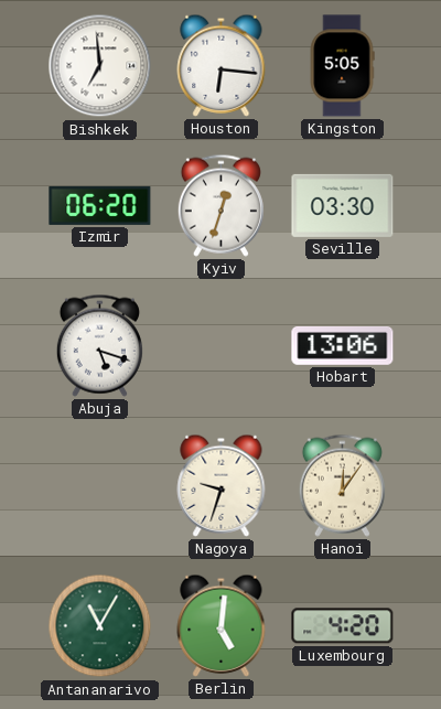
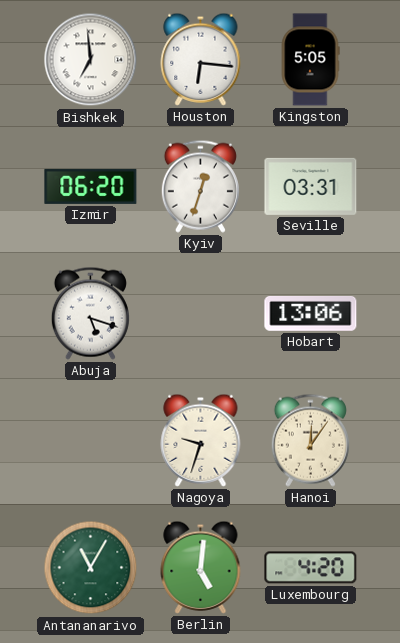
Seville: 03:30 -> 03:31
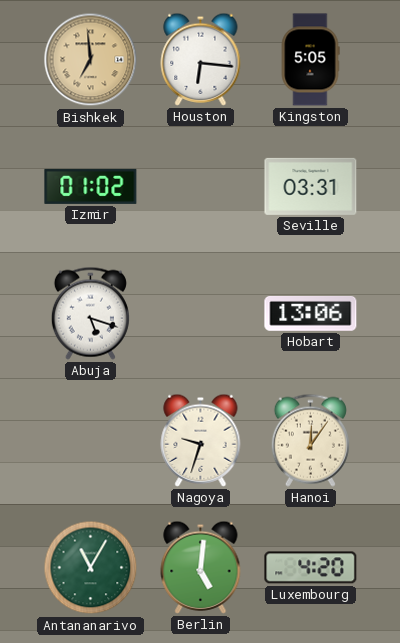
Bishkek dial: white -> champagne
Izmir: 06:20 -> 01:02
Kyiv: 12:33 -> none
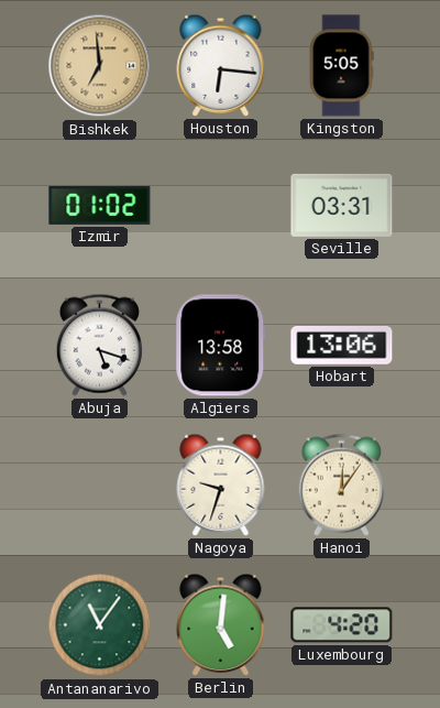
Algiers: none -> 13:58
Antananarivo: 11:05 -> 11:06
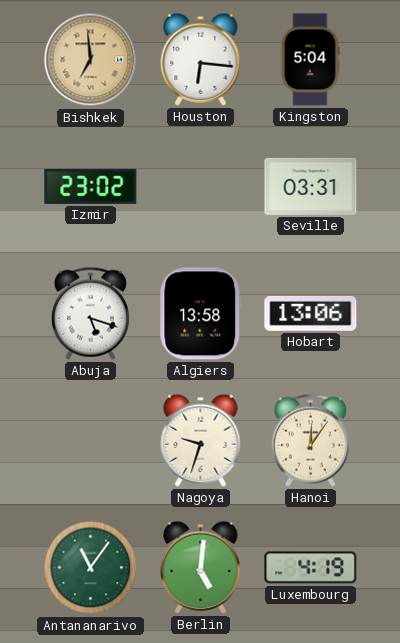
Kingston: 5:05 -> 5:04
Izmir: 01:02 -> 23:02
Luxembourg: 4:20 -> 4:19
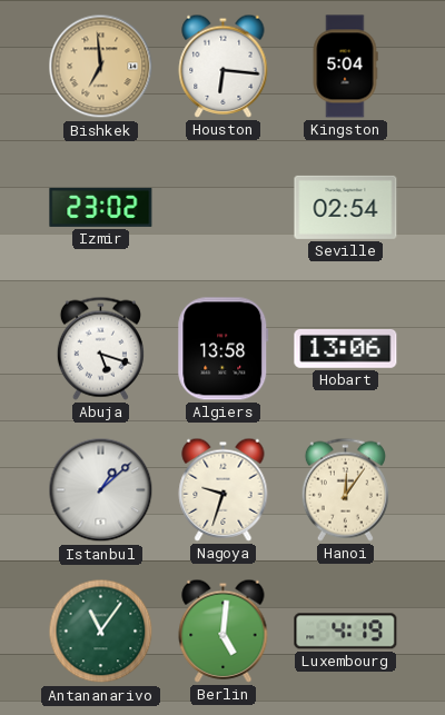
Seville: 03:31 -> 02:54
Istanbul: none -> 1:08
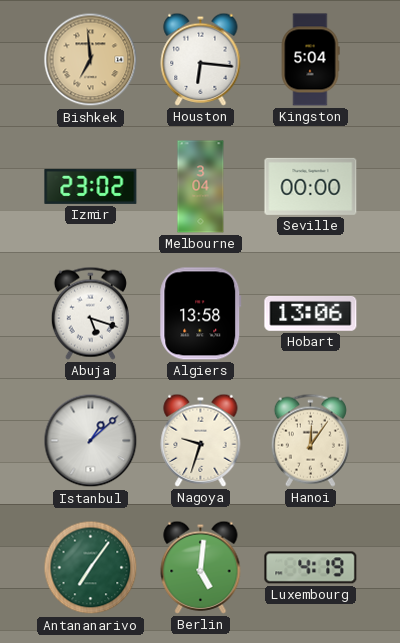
Melbourne: none -> 3:04
Seville: 02:54 -> 00:00
Antananarivo: 11:06 -> 7:06
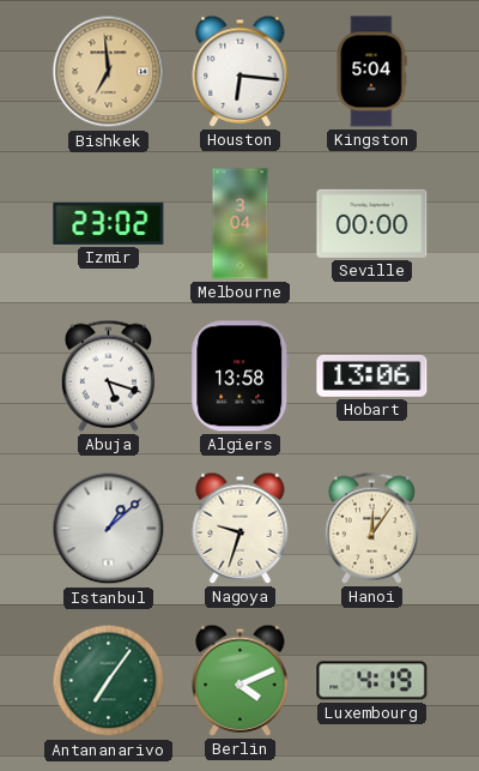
Berlin: 5:01 -> 4:11
